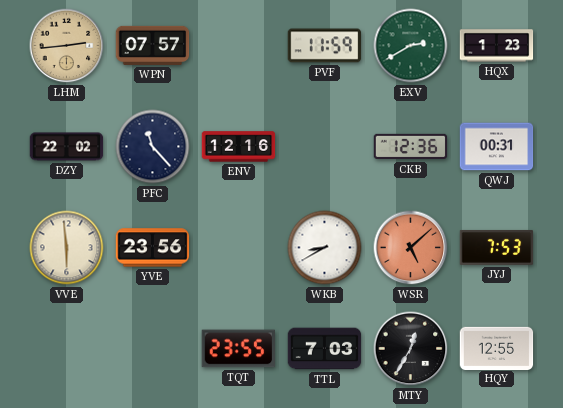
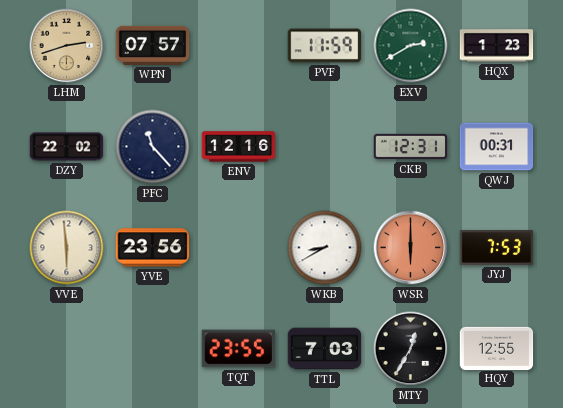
LHM: 2:44 -> 2:42
CKB: 12:36 -> 12:31
WSR: 5:08 -> 6:00
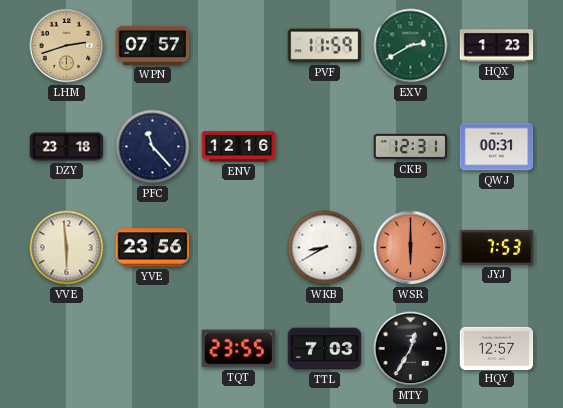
DZY: 22:02 -> 23:18
HQY: 12:55 -> 12:57
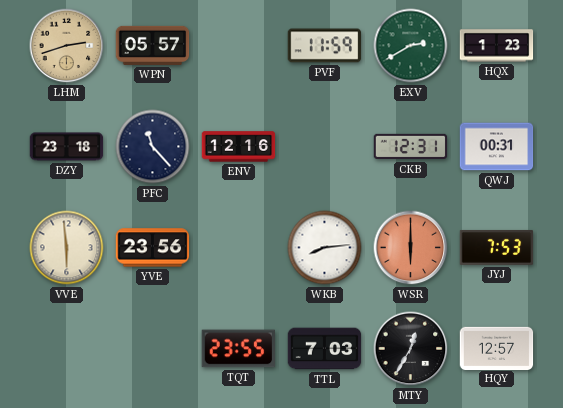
WPN: 07:57 -> 05:57
WKB: 8:40 -> 8:14
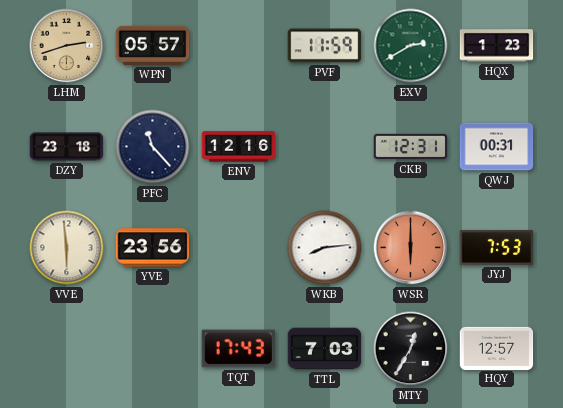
TQT: 23:55 -> 17:43
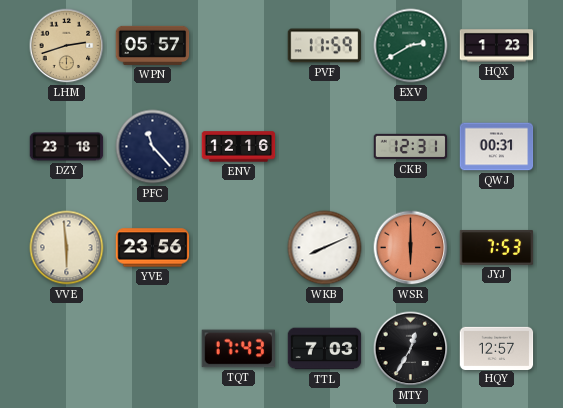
WKB: 8:14 -> 8:11
